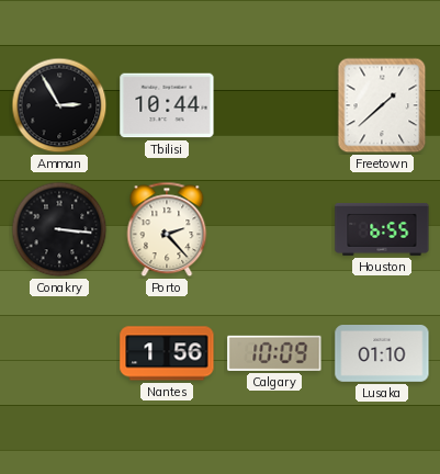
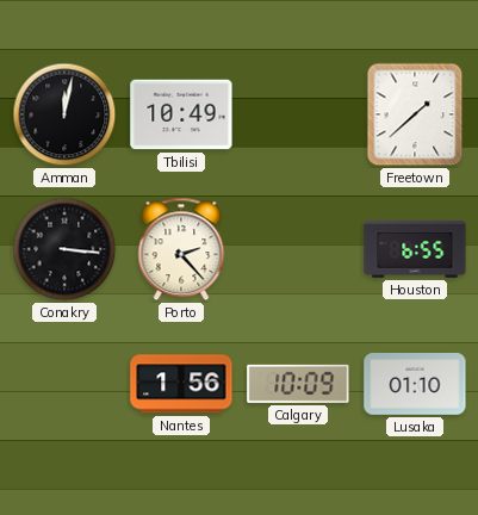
Amman: 2:55 -> 12:02
Tbilisi: 10:44 -> 10:49
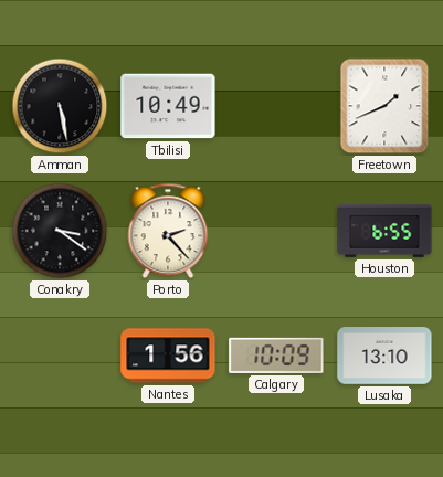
Amman: 12:02 -> 5:28
Freetown: 1:38 -> 1:41
Conakry: 3:16 -> 3:21
Lusaka: 01:10 -> 13:10
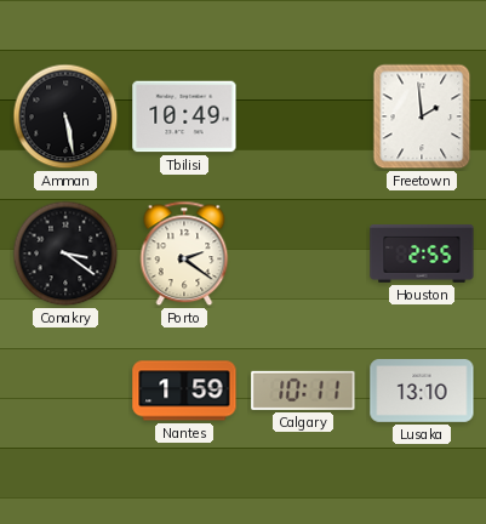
Freetown: 1:41 -> 1:59
Porto: 2:23 -> 2:21
Houston: 6:55 -> 2:55
Nantes: 1:56 -> 1:59
Calgary: 10:09 -> 10:11
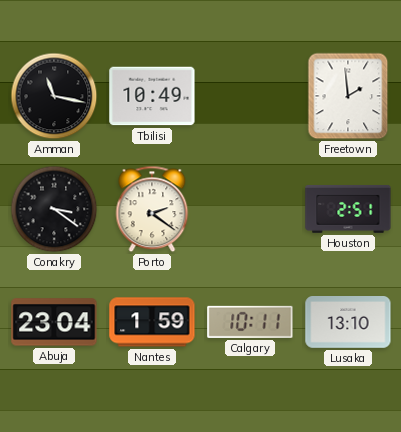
Amman: 5:28 -> 11:17
Houston: 2:55 -> 2:51
Abuja: none -> 23:04
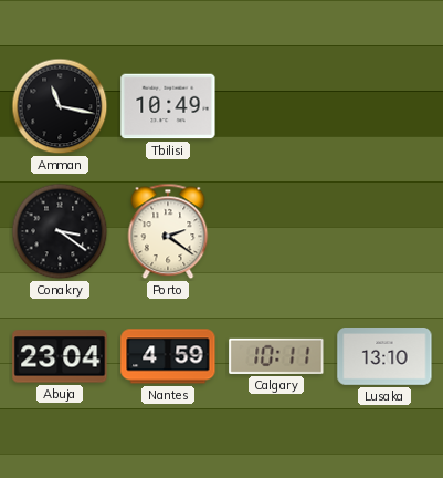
Freetown: 1:59 -> none
Houston: 2:51 -> none
Nantes: 1:59 -> 4:59
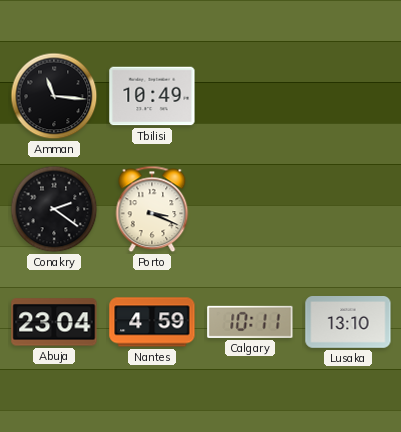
Amman: 11:17 -> 11:16
Conakry: 3:21 -> 2:21
Porto: 2:21 -> 3:19
